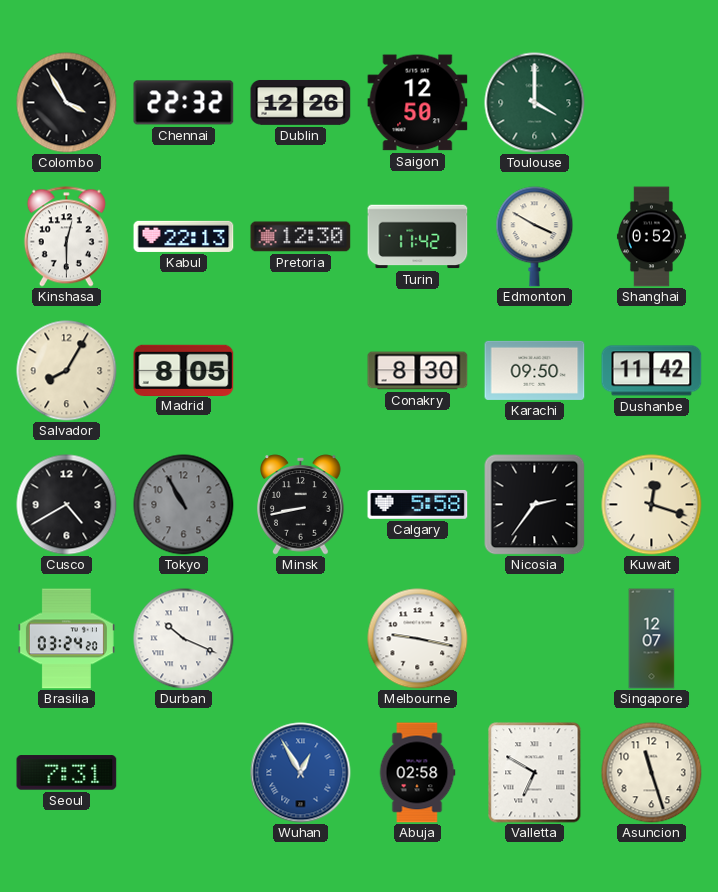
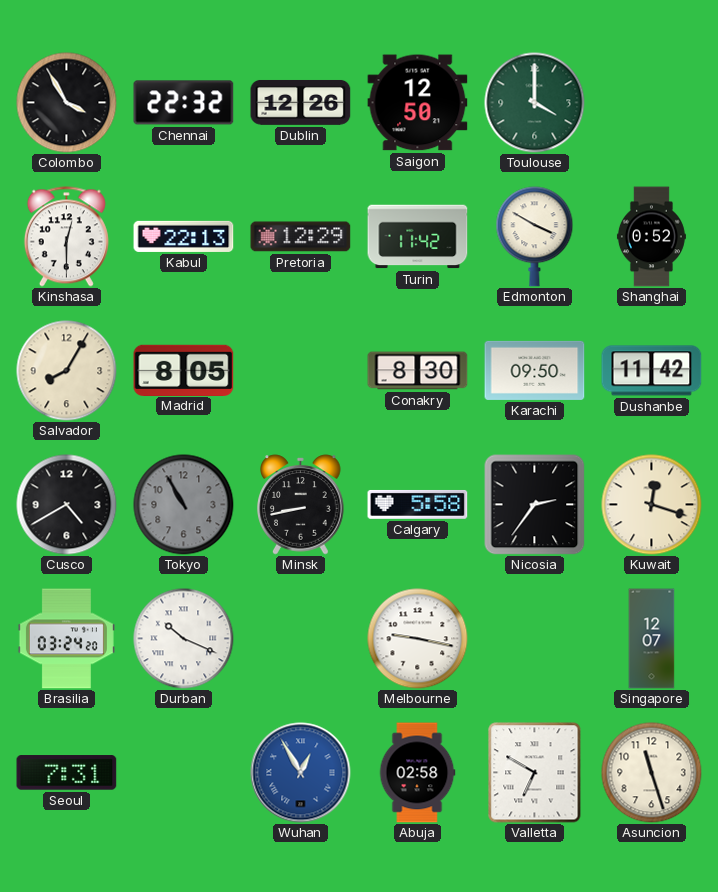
Pretoria: 12:30 -> 12:29
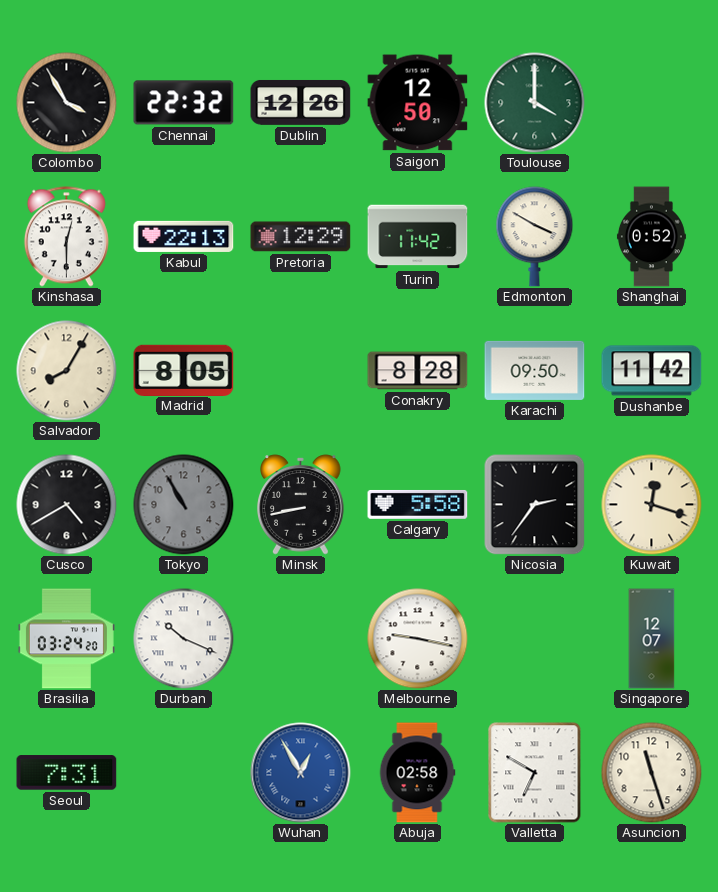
Conakry: 8:30 -> 8:28
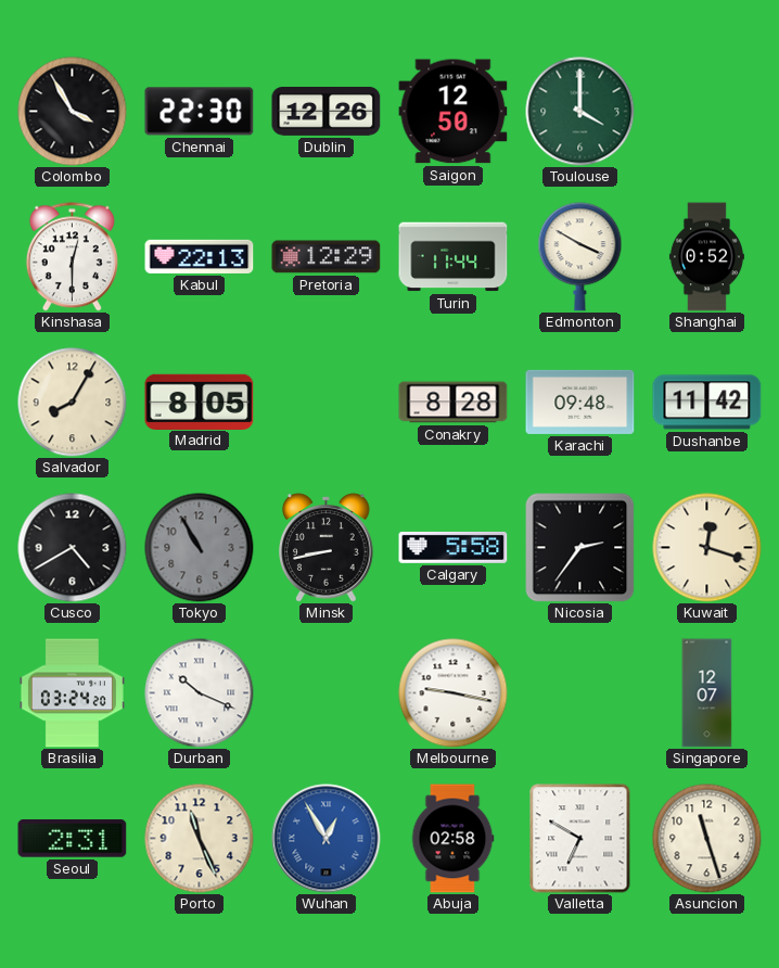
Chennai: 22:32 -> 22:30
Turin: 11:42 -> 11:44
Karachi: 09:50 -> 09:48
Seoul: 7:31 -> 2:31
Porto: none -> 11:26
